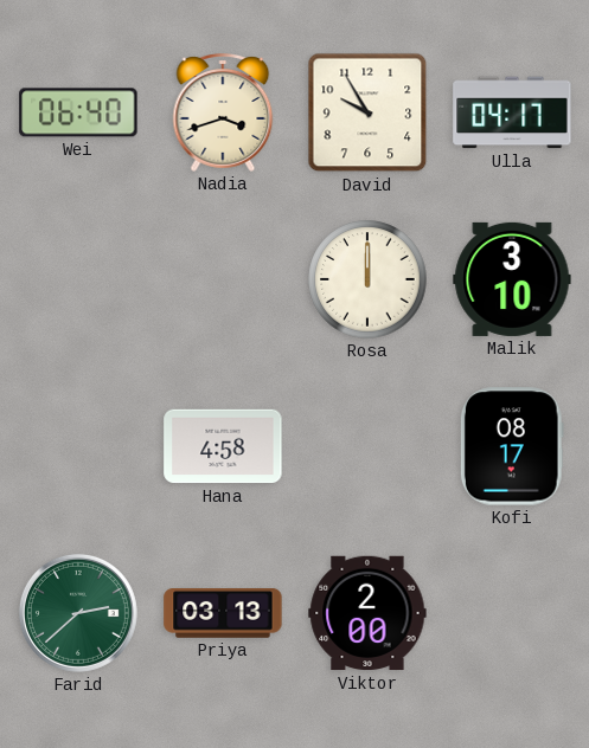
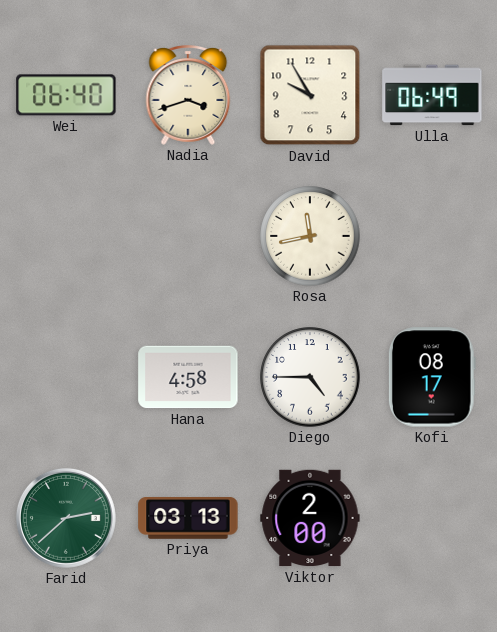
Ulla: 04:17 -> 06:49
Rosa: 12:00 -> 11:43
Malik: 3:10 -> none
Diego: none -> 4:45
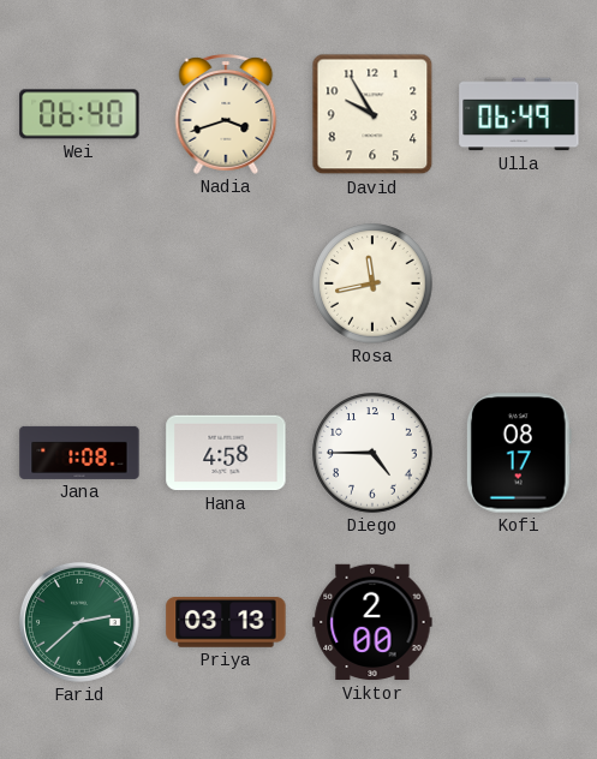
Jana: none -> 1:08
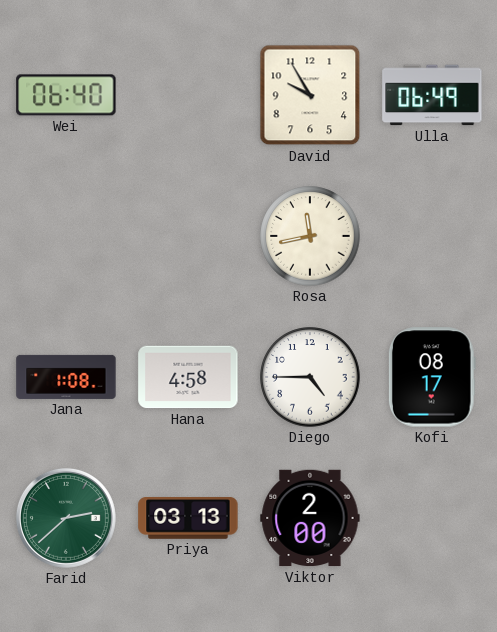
Nadia: 3:42 -> none
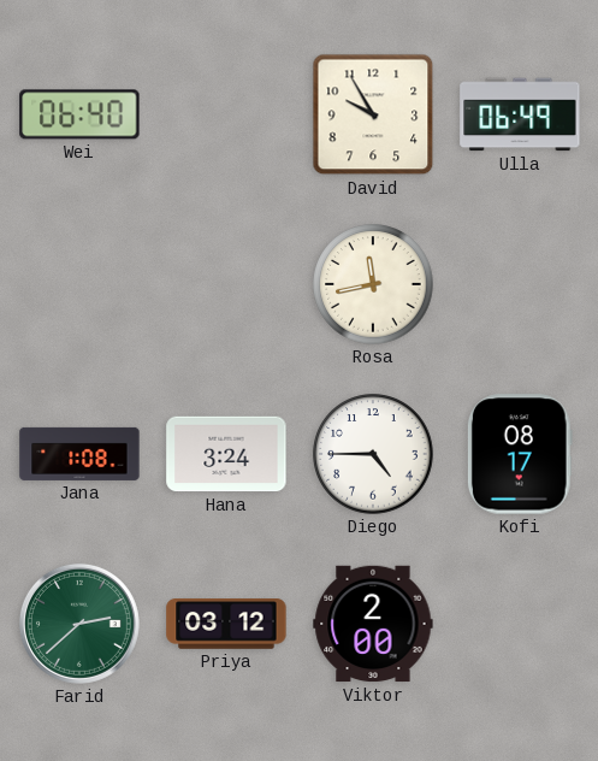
Hana: 4:58 -> 3:24
Priya: 03:13 -> 03:12
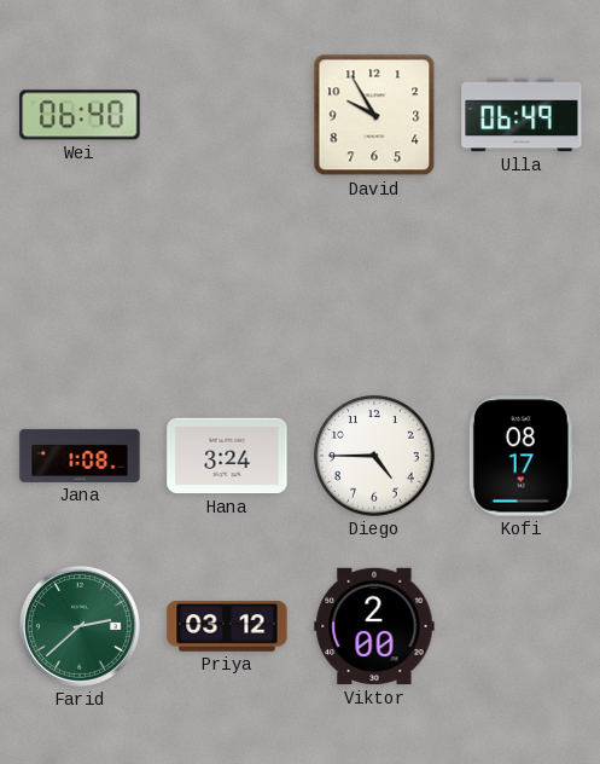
Rosa: 11:43 -> none
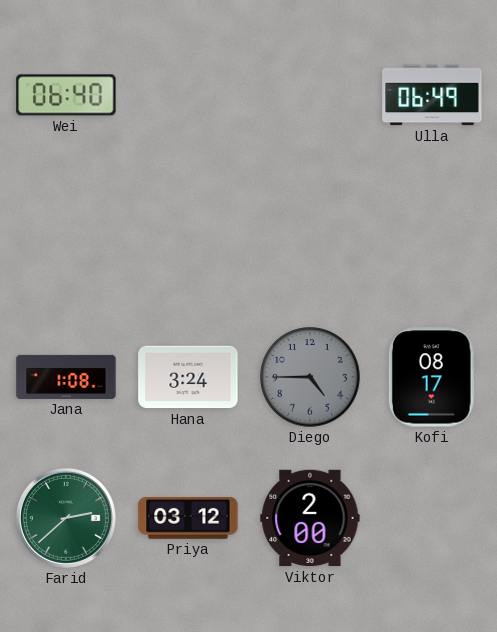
David: 9:55 -> none
Diego dial: white -> grey
